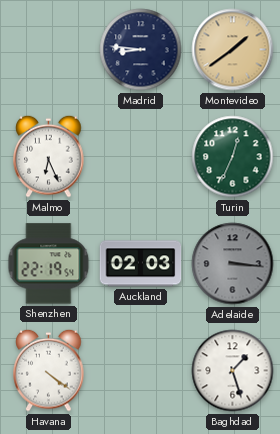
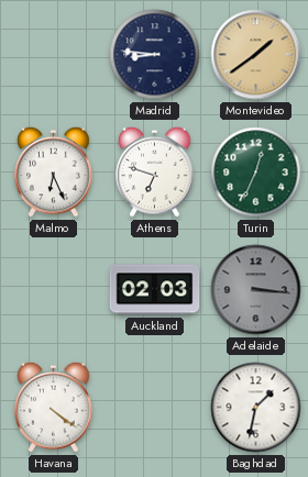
Athens: none -> 6:48
Shenzhen: 22:19 -> none
Baghdad: 1:27 -> 1:32
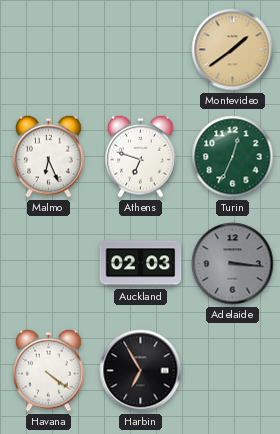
Madrid: 8:46 -> none
Harbin: none -> 6:55
Baghdad: 1:32 -> none
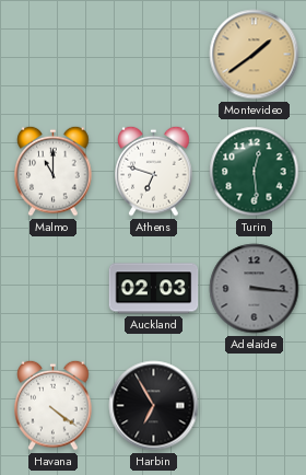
Malmo: 6:26 -> 11:00
Turin: 12:34 -> 12:29
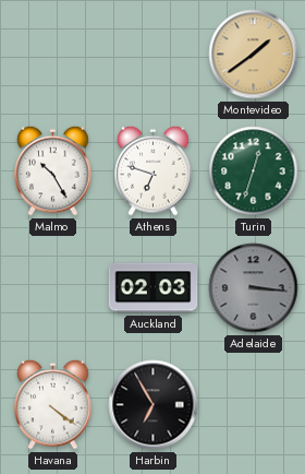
Malmo: 11:00 -> 10:25
Turin: 12:29 -> 12:33
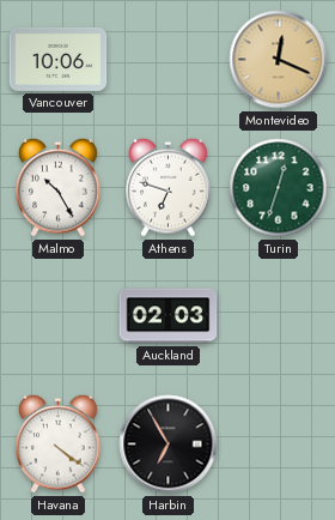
Vancouver: none -> 10:06
Montevideo: 1:39 -> 12:19
Adelaide: 3:16 -> none
